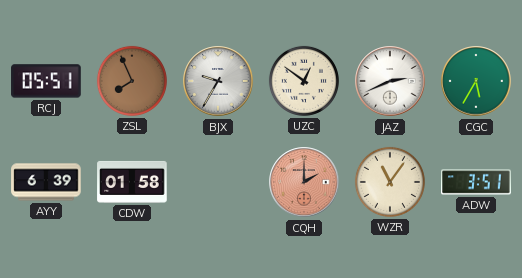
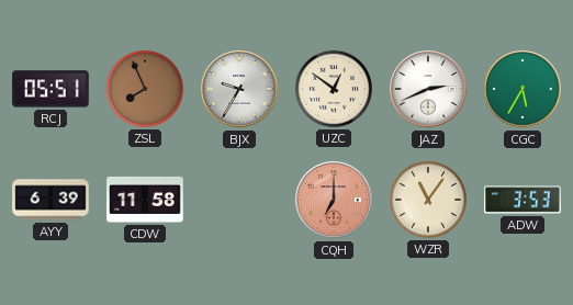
CDW: 01:58 -> 11:58
CQH: 2:00 -> 7:00
ADW: 3:51 -> 3:53
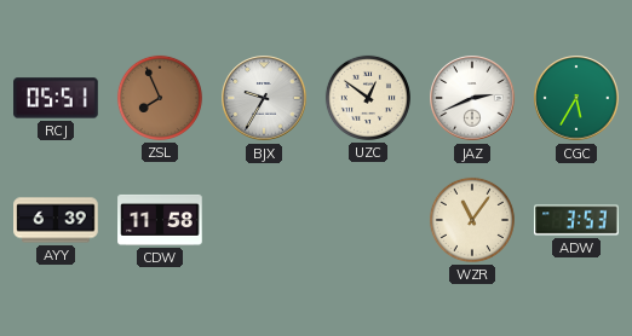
CQH: 7:00 -> none
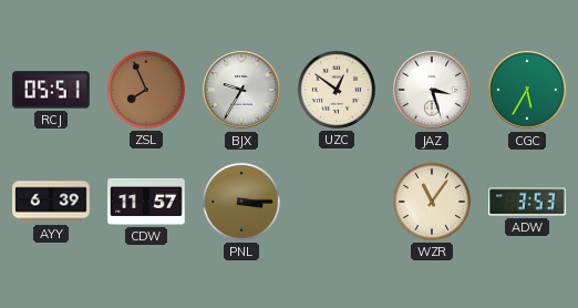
JAZ: 2:41 -> 3:27
CDW: 11:58 -> 11:57
PNL: none -> 3:15
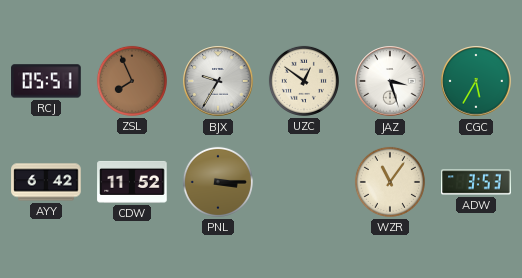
AYY: 6:39 -> 6:42
CDW: 11:57 -> 11:52
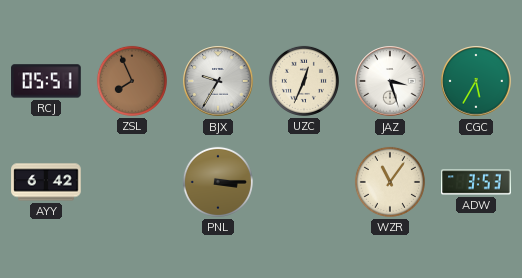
UZC: 12:51 -> 12:34
CDW: 11:52 -> none
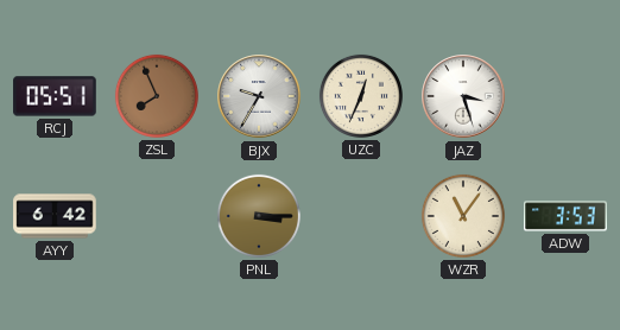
CGC: 5:35 -> none
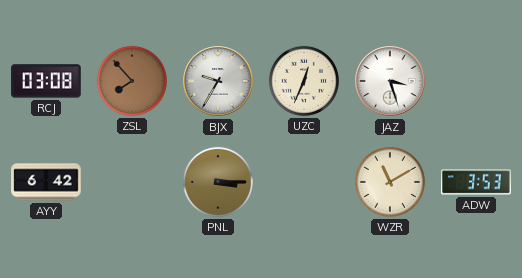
RCJ: 05:51 -> 03:08
ZSL: 7:56 -> 7:53
WZR: 11:06 -> 11:10
